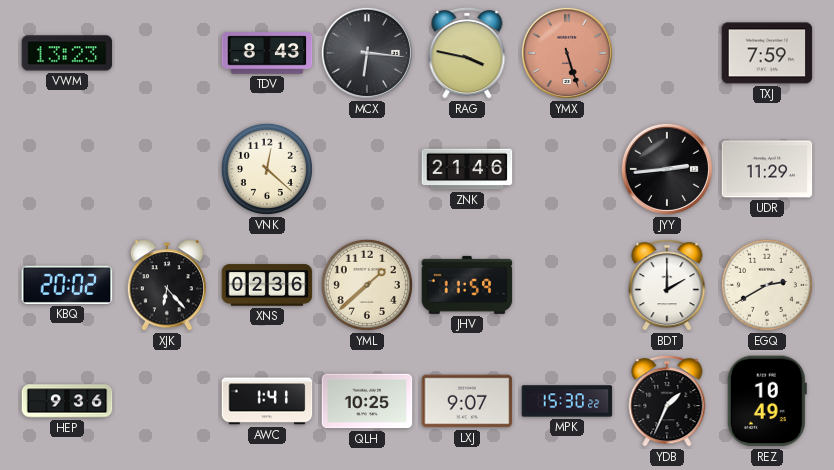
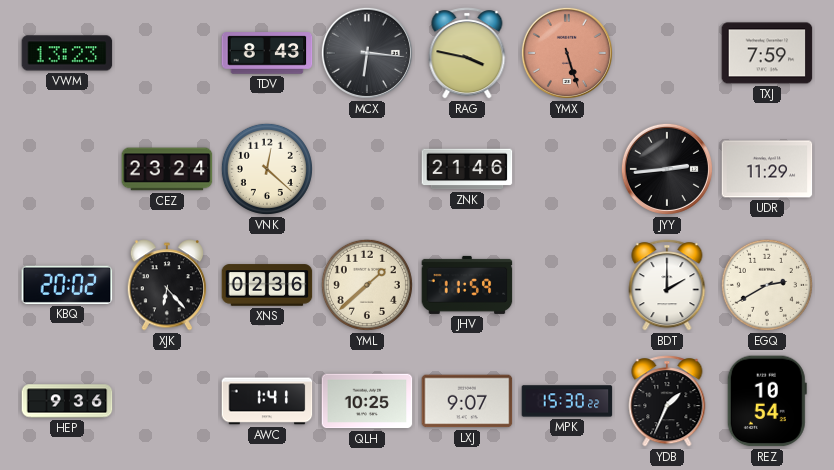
CEZ: none -> 23:24
REZ: 10:49 -> 10:54
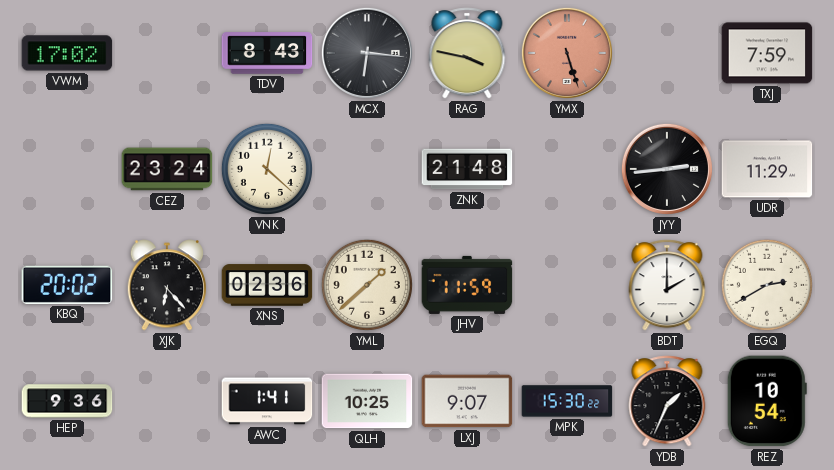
VWM: 13:23 -> 17:02
ZNK: 21:46 -> 21:48
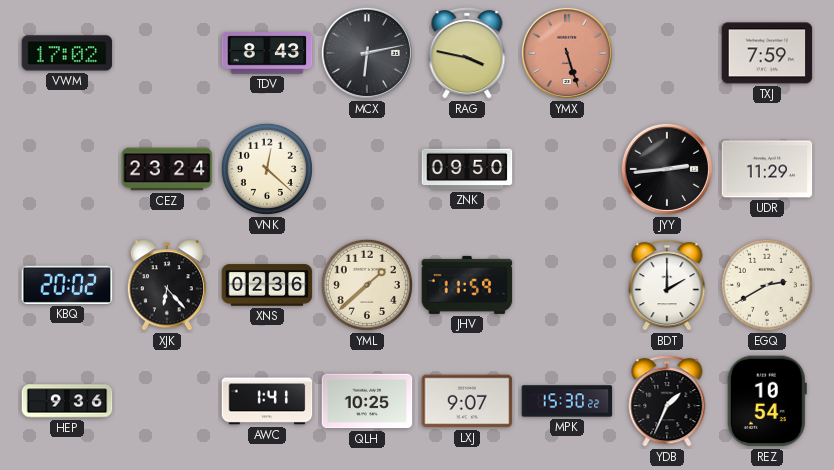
MCX: 6:16 -> 6:13
ZNK: 21:48 -> 09:50
